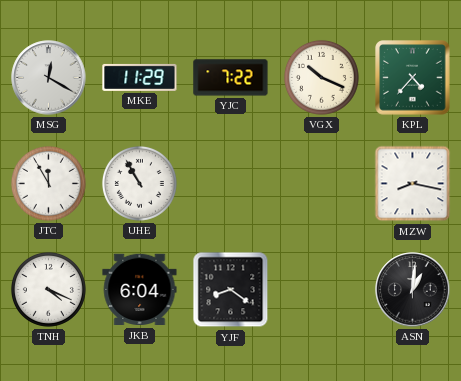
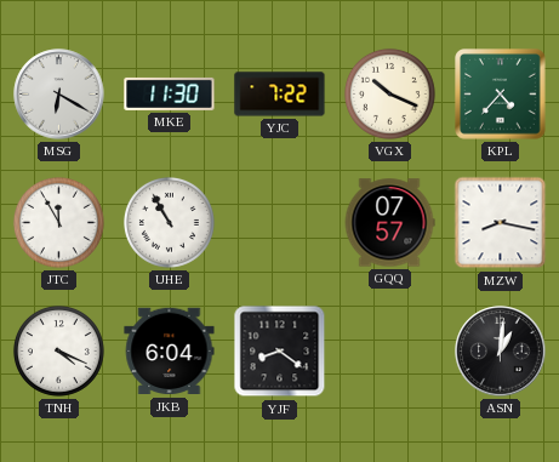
MSG: 12:20 -> 6:20
MKE: 11:29 -> 11:30
GQQ: none -> 07:57
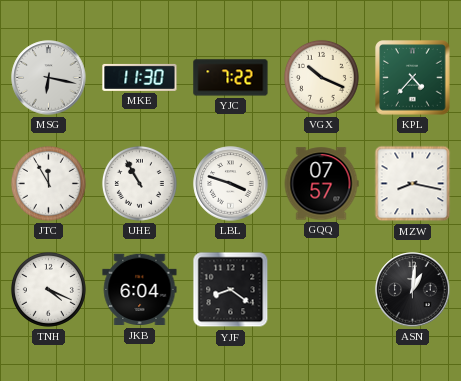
MSG: 6:20 -> 6:17
LBL: none -> 3:48
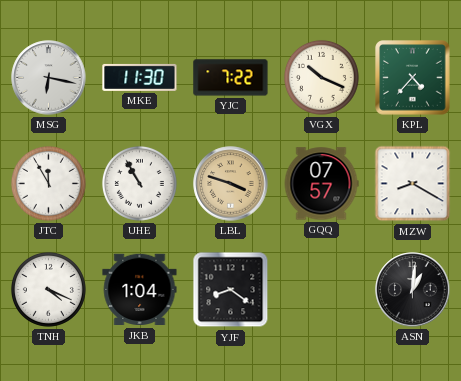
LBL dial: white -> champagne
MZW: 8:17 -> 8:20
JKB: 6:04 -> 1:04
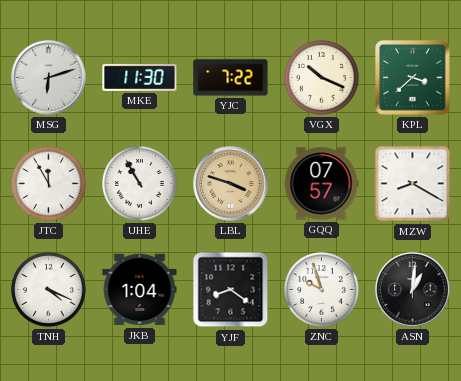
MSG: 6:17 -> 6:12
KPL: 4:37 -> 3:38
ZNC: none -> 9:57
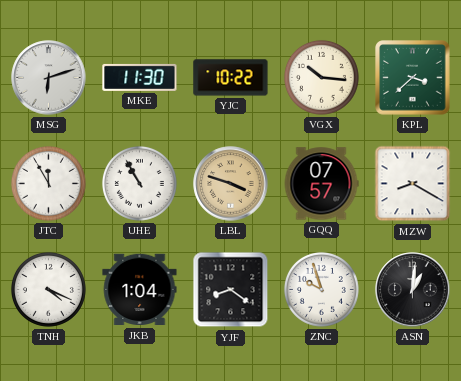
YJC: 7:22 -> 10:22
VGX: 10:19 -> 10:16
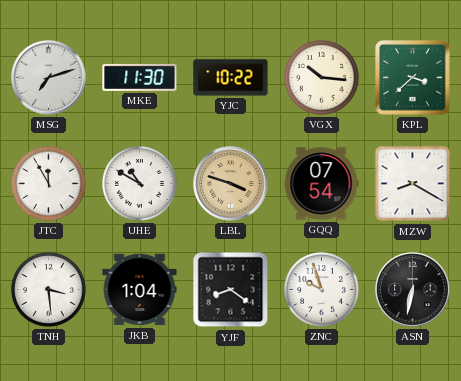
MSG: 6:12 -> 7:12
UHE: 10:55 -> 10:50
GQQ: 07:57 -> 07:54
TNH: 4:19 -> 3:29
ASN: 1:01 -> 6:32
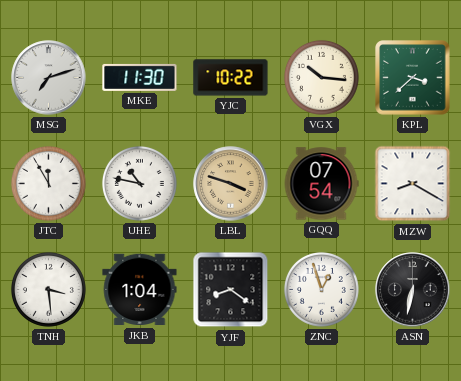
UHE: 10:50 -> 10:47
ZNC: 9:57 -> 12:57
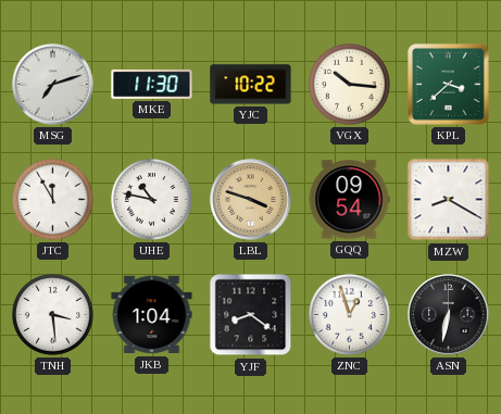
GQQ: 07:54 -> 09:54
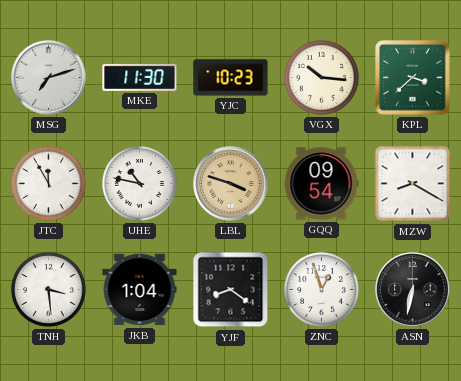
YJC: 10:22 -> 10:23
